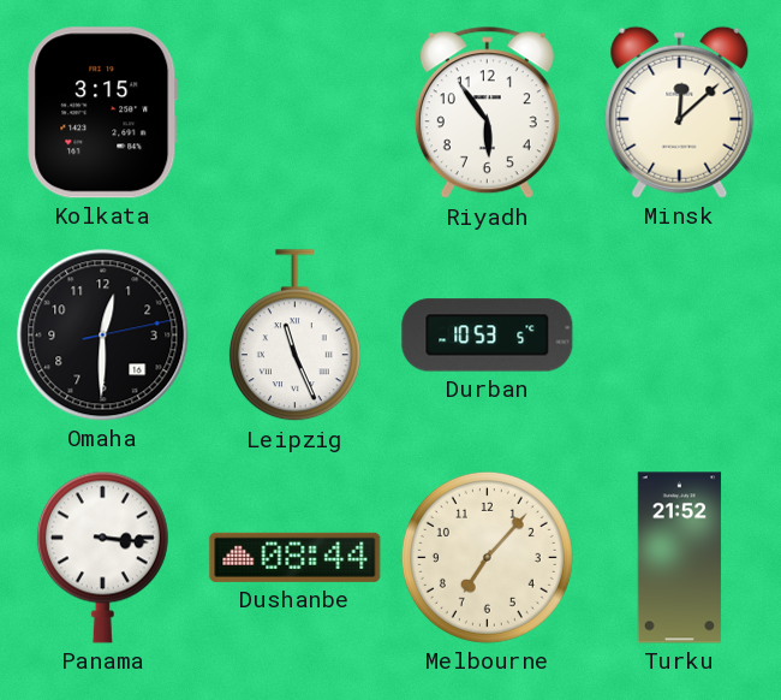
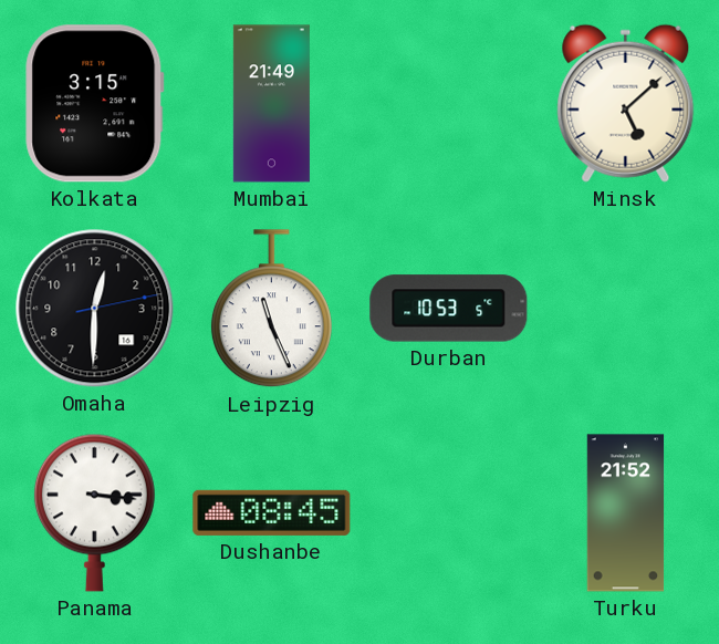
Mumbai: none -> 21:49
Riyadh: 5:54 -> none
Minsk: 12:08 -> 5:08
Dushanbe: 08:44 -> 08:45
Melbourne: 7:07 -> none
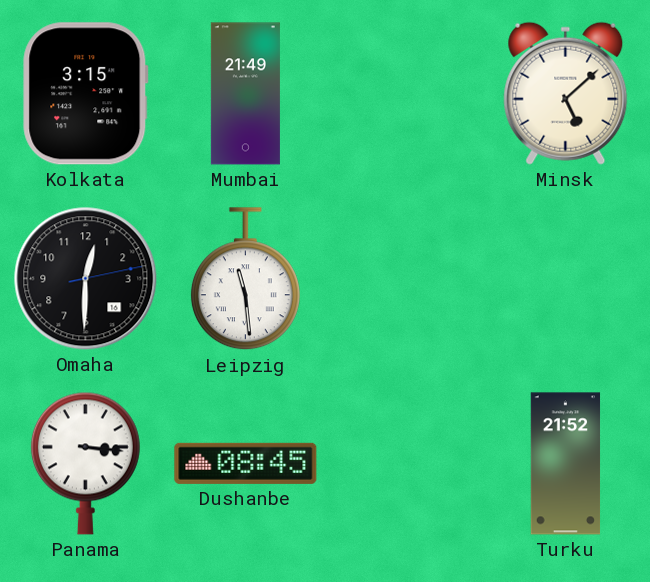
Leipzig: 11:26 -> 11:29
Durban: 10:53 -> none
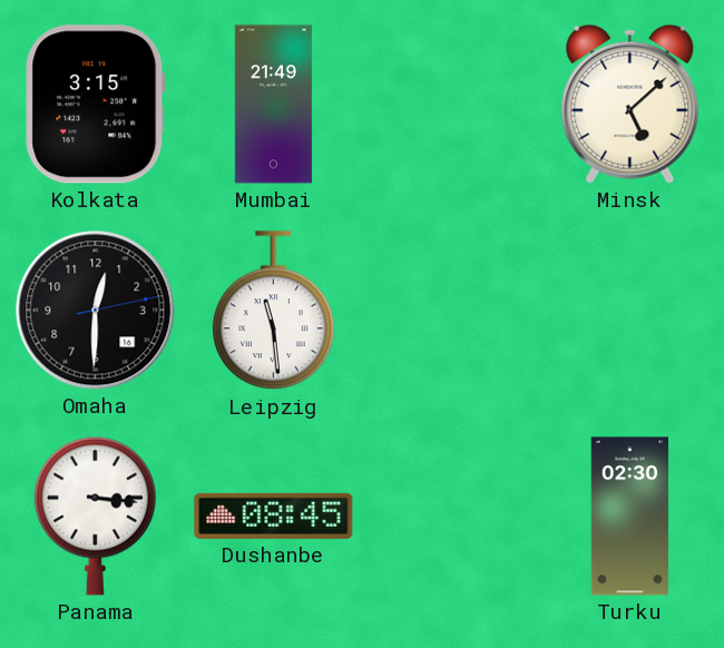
Turku: 21:52 -> 02:30
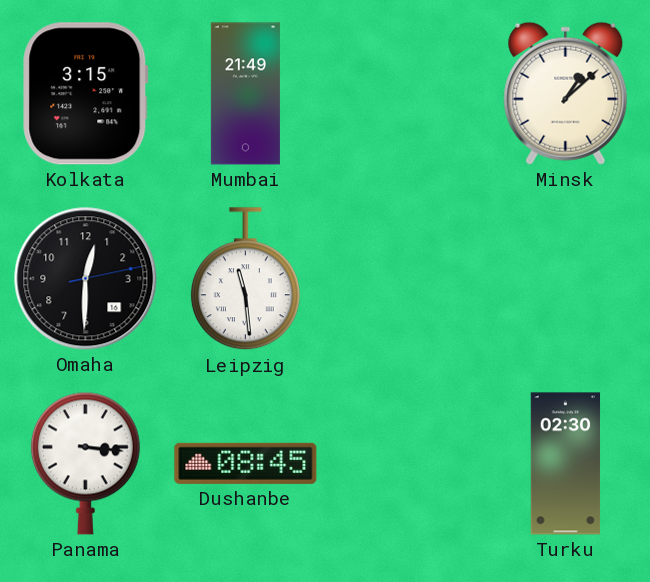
Minsk: 5:08 -> 1:08
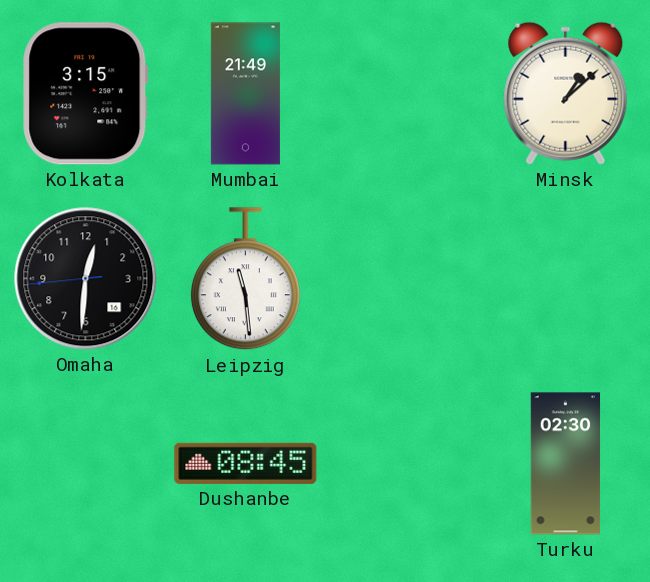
Omaha: 12:30:13 -> 12:30:44
Panama: 3:16 -> none
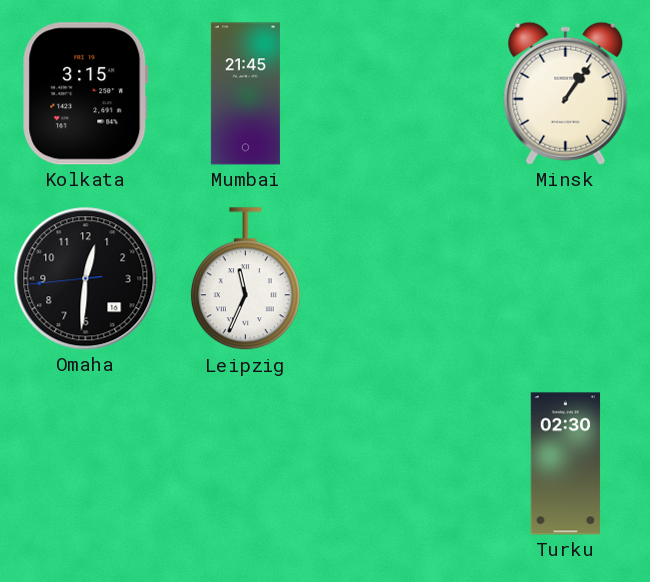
Mumbai: 21:49 -> 21:45
Minsk: 1:08 -> 1:06
Leipzig: 11:29 -> 11:34
Dushanbe: 08:45 -> none
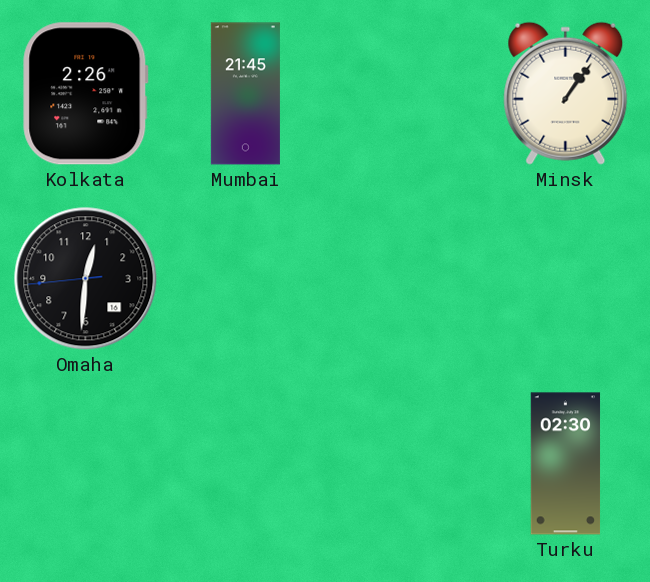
Kolkata: 3:15 -> 2:26
Leipzig: 11:34 -> none
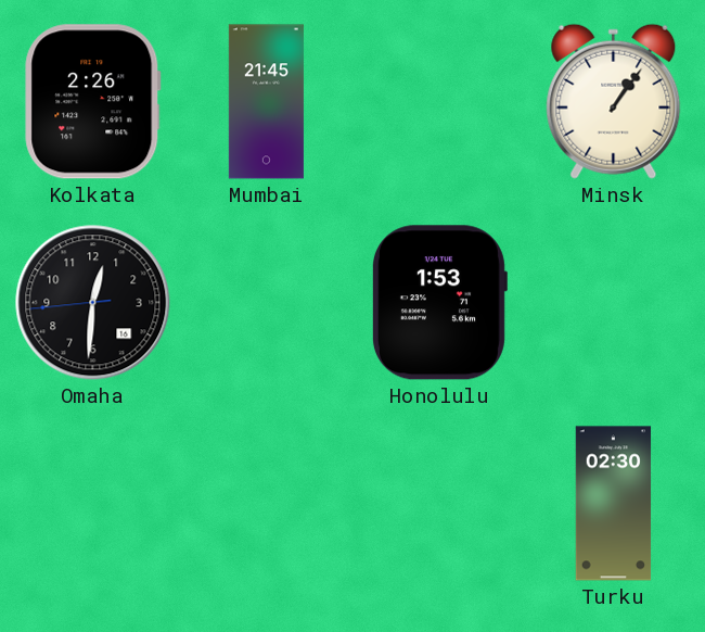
Honolulu: none -> 1:53
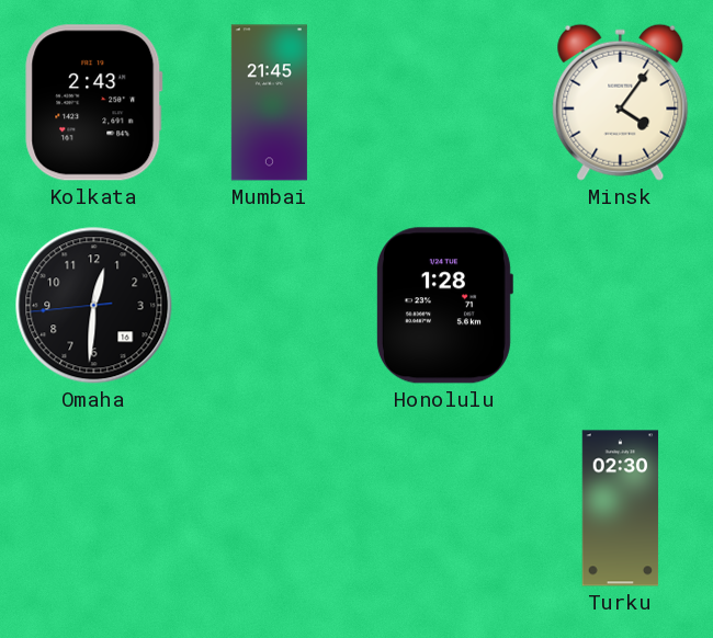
Kolkata: 2:26 -> 2:43
Minsk: 1:06 -> 4:06
Honolulu: 1:53 -> 1:28
